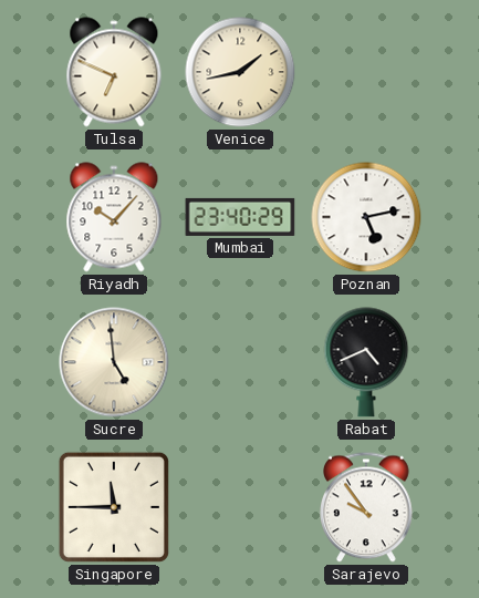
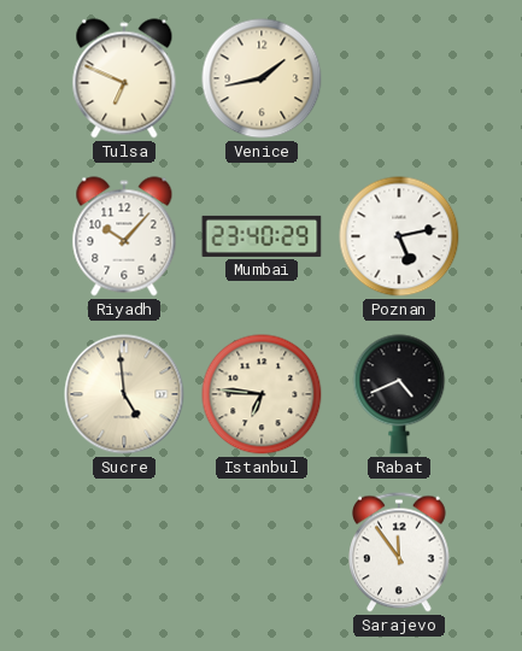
Istanbul: none -> 6:46
Singapore: 11:45 -> none
Sarajevo: 9:54 -> 11:54
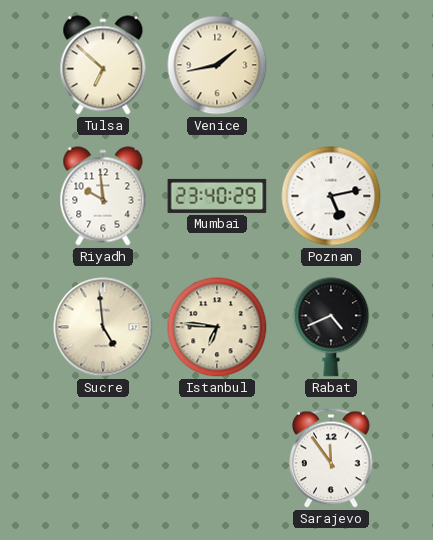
Tulsa: 6:49 -> 6:52
Riyadh: 10:07 -> 9:59
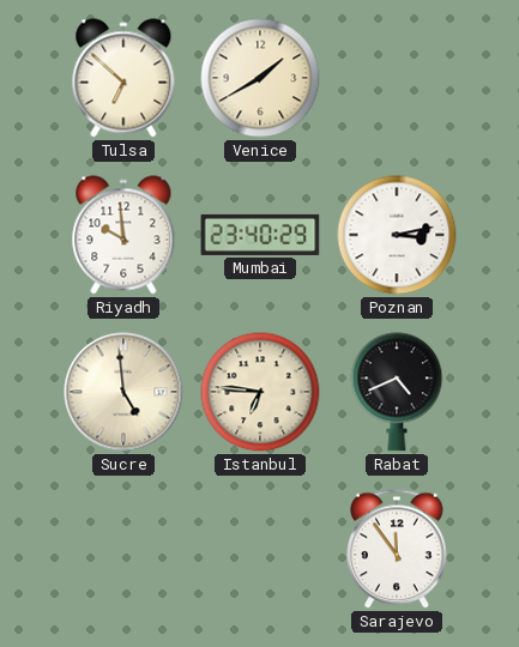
Venice: 1:43 -> 1:40
Poznan: 5:13 -> 3:13
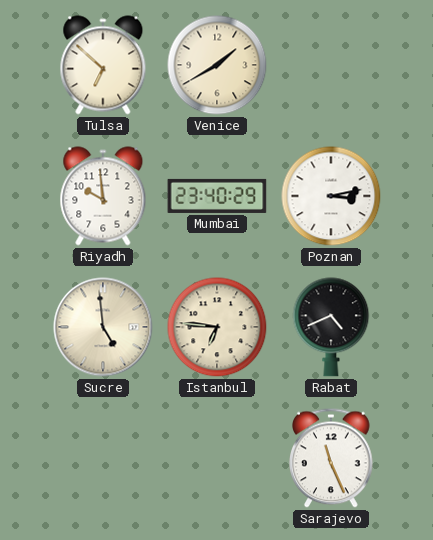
Sarajevo: 11:54 -> 11:26
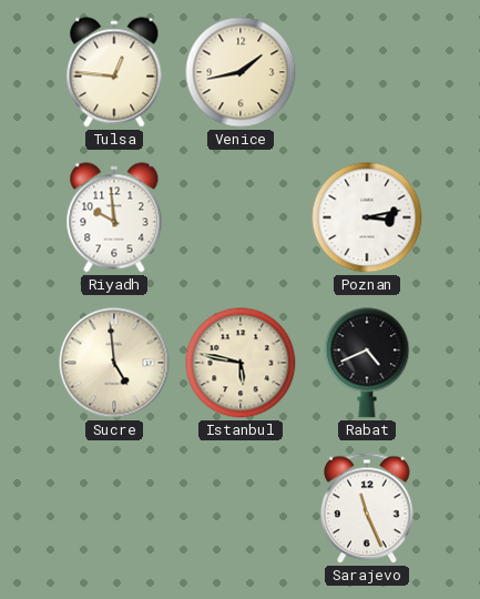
Tulsa: 6:52 -> 12:46
Venice: 1:40 -> 1:43
Mumbai: 23:40 -> none
Istanbul: 6:46 -> 5:47
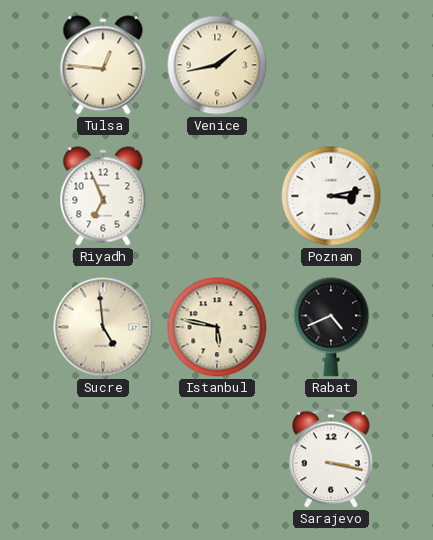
Riyadh: 9:59 -> 6:56
Sarajevo: 11:26 -> 3:17
